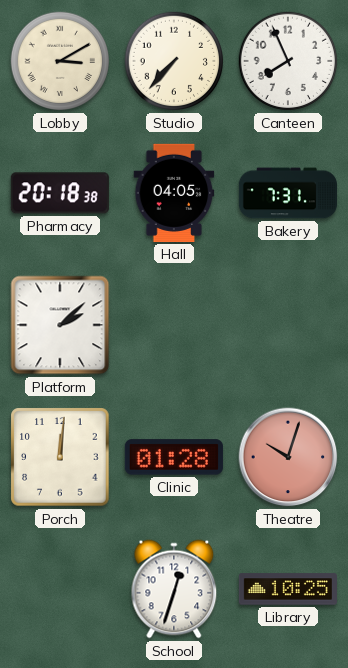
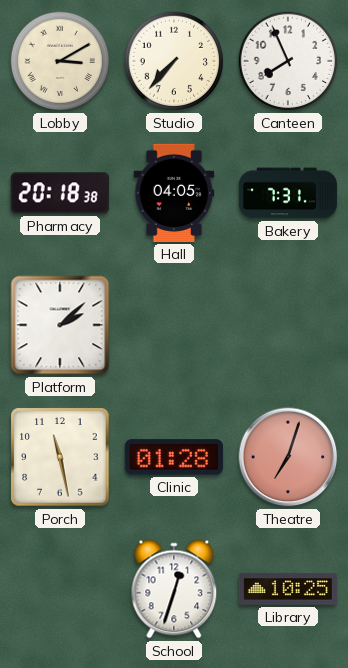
Porch: 12:01 -> 11:28
Theatre: 10:03 -> 7:03
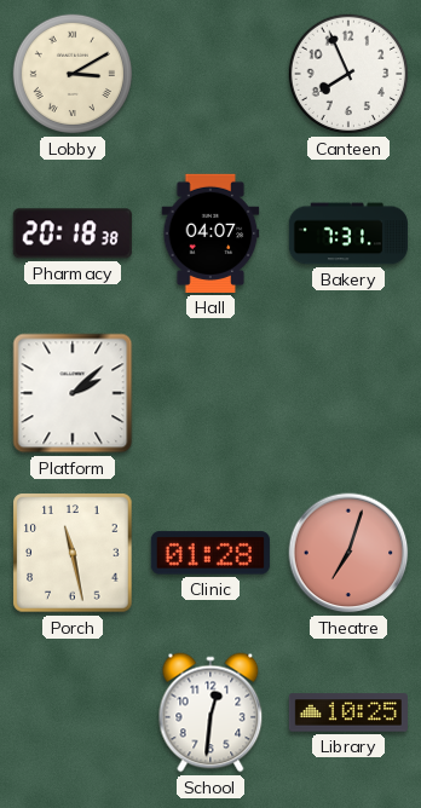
Studio: 7:37 -> none
Hall: 04:05 -> 04:07
School: 12:33 -> 12:31
